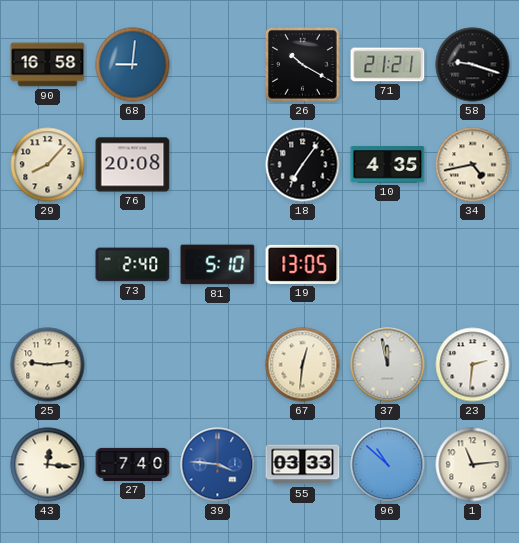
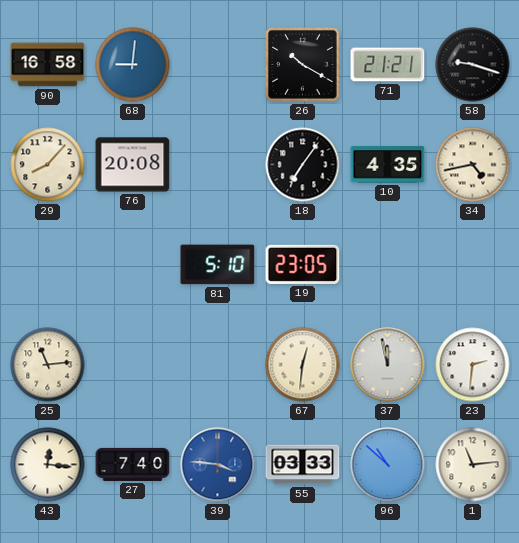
73: 2:40 -> none
19: 13:05 -> 23:05
25: 9:14 -> 11:14
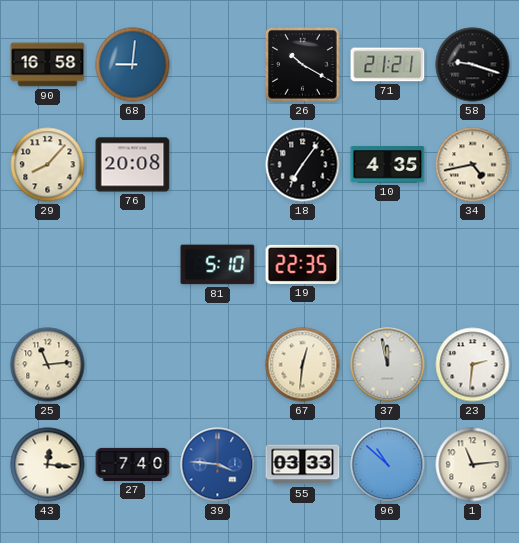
19: 23:05 -> 22:35
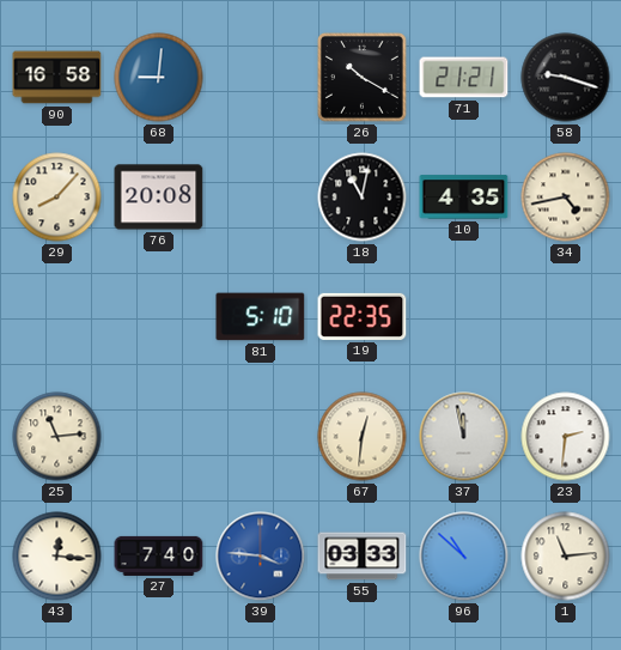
18: 7:06 -> 11:02
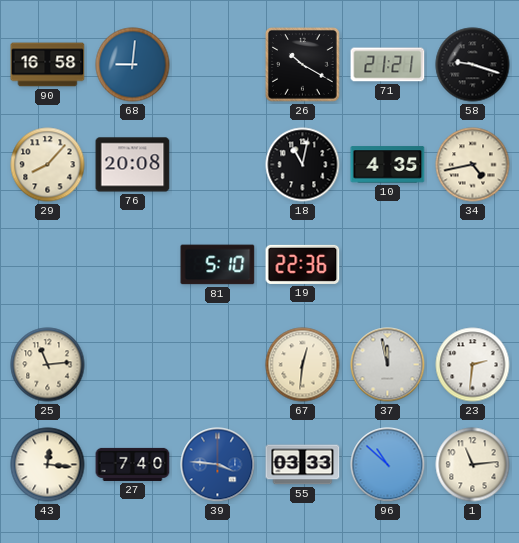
19: 22:35 -> 22:36
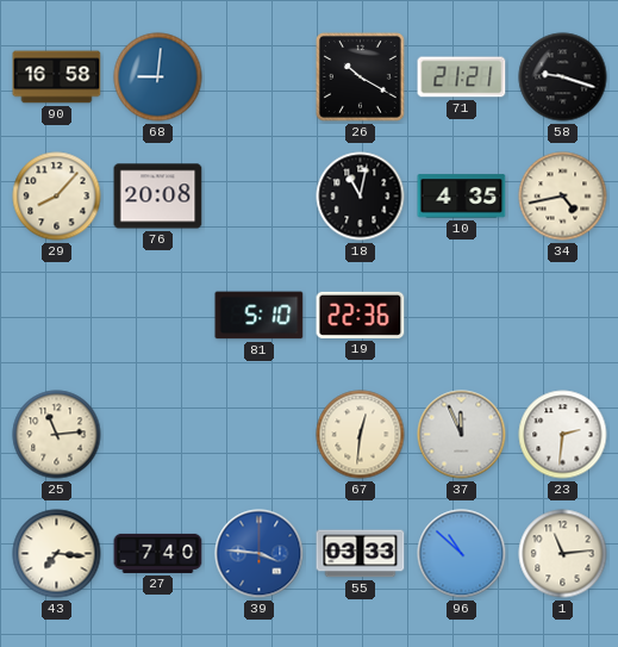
37: 11:58 -> 11:56
43: 12:16 -> 7:16
